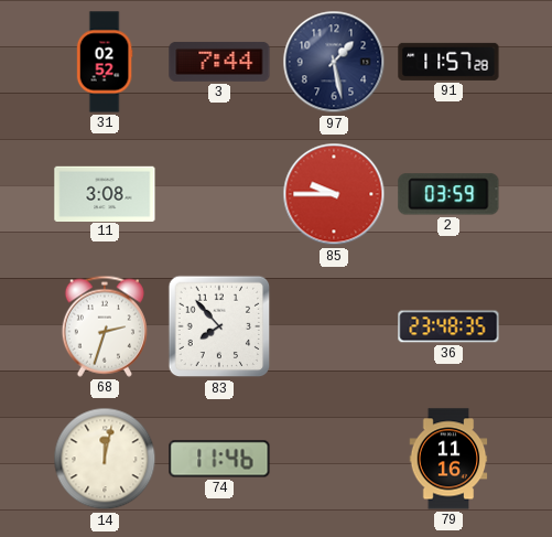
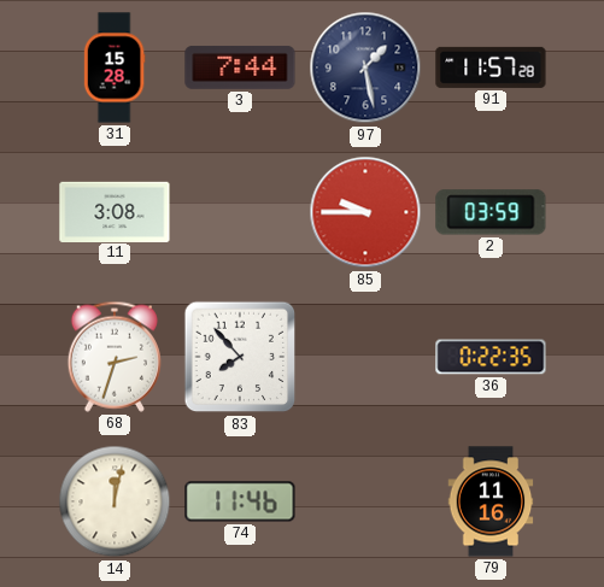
31: 02:52 -> 15:28
36: 23:48 -> 0:22
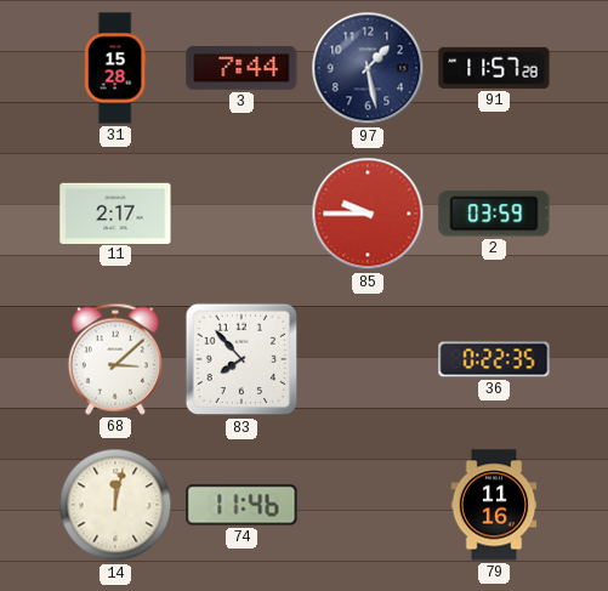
11: 3:08 -> 2:17
68: 2:33 -> 3:08
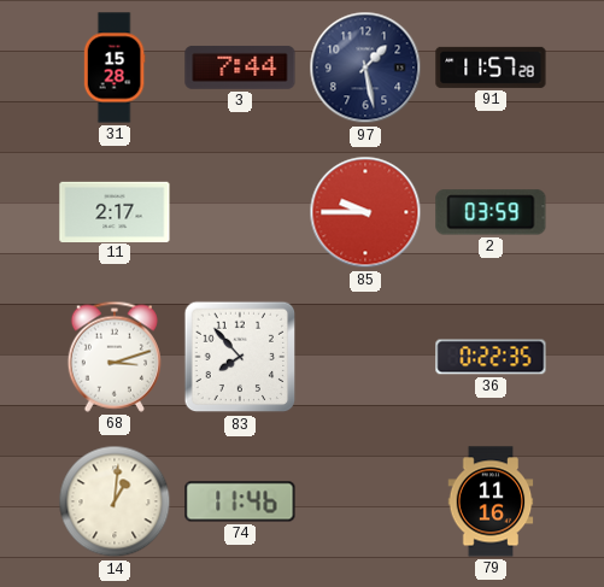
68: 3:08 -> 3:12
14: 12:02 -> 1:01
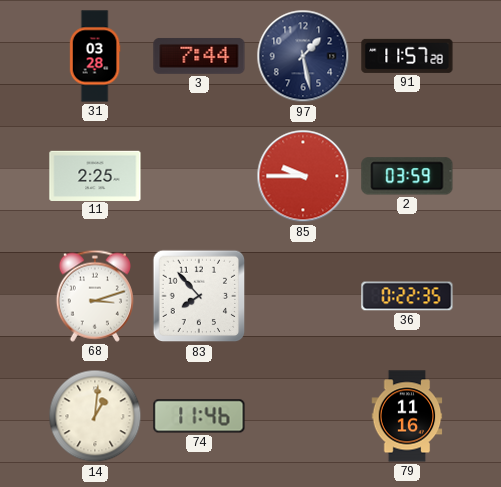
31: 15:28 -> 03:28
11: 2:17 -> 2:25
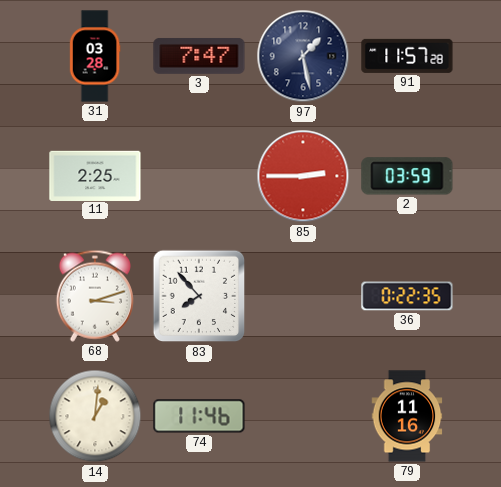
3: 7:44 -> 7:47
85: 9:45 -> 2:45
